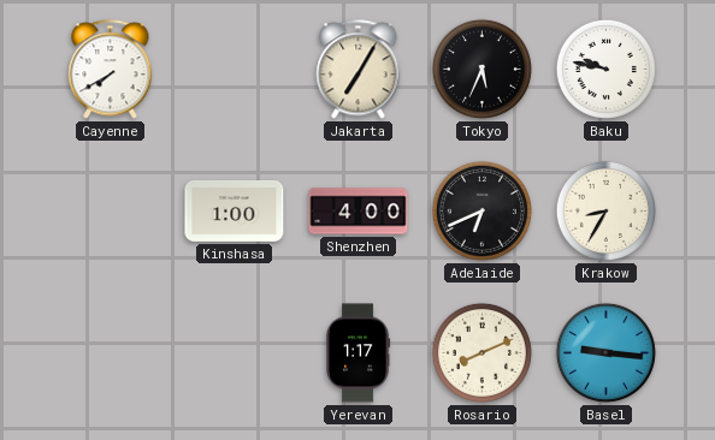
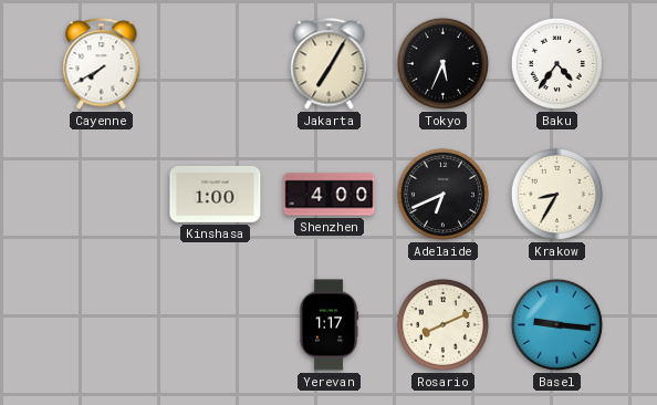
Baku: 9:47 -> 4:36
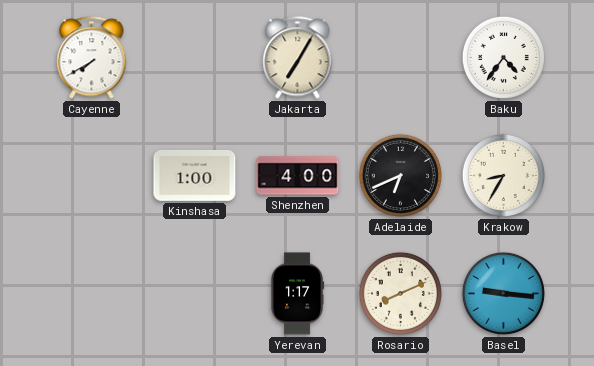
Tokyo: 5:34 -> none
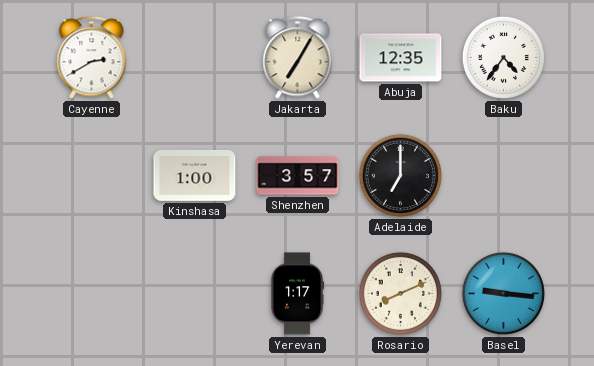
Cayenne: 7:40 -> 2:40
Abuja: none -> 12:35
Shenzhen: 4:00 -> 3:57
Adelaide: 6:41 -> 7:00
Krakow: 8:35 -> none
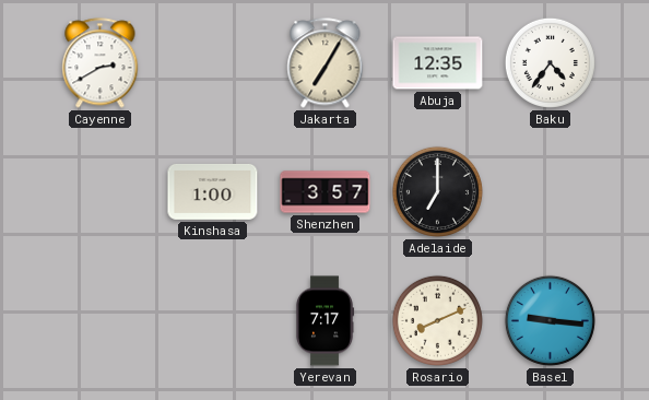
Yerevan: 1:17 -> 7:17
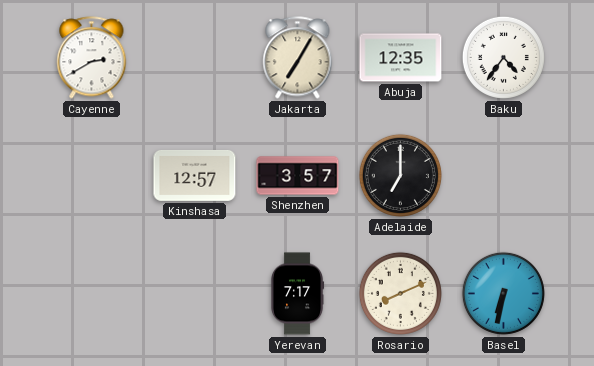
Kinshasa: 1:00 -> 12:57
Basel: 9:16 -> 6:32
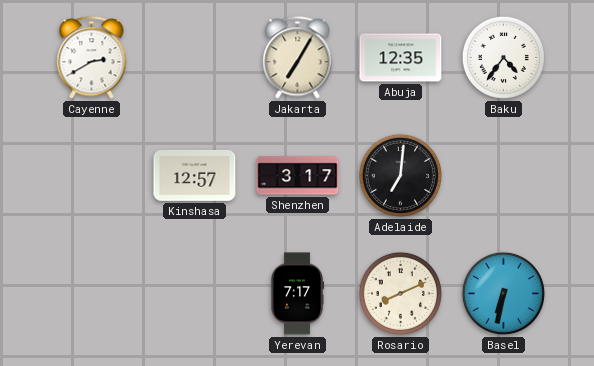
Shenzhen: 3:57 -> 3:17
Adelaide: 7:00 -> 7:01
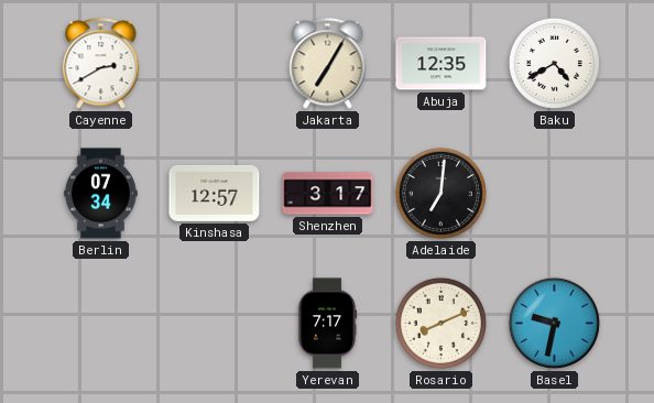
Baku: 4:36 -> 4:40
Berlin: none -> 07:34
Basel: 6:32 -> 9:32
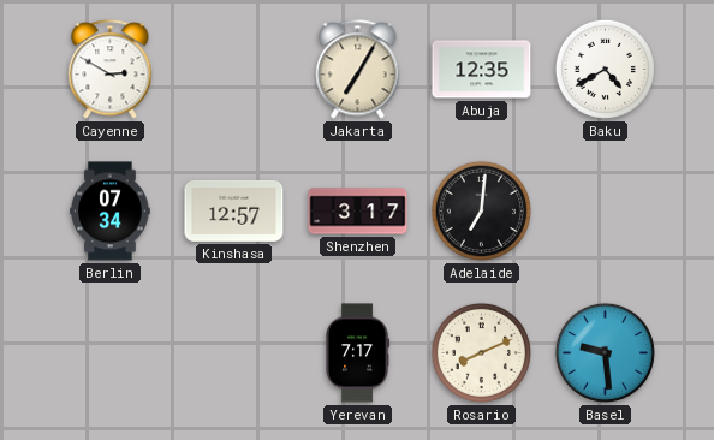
Cayenne: 2:40 -> 2:50
Basel: 9:32 -> 9:29
